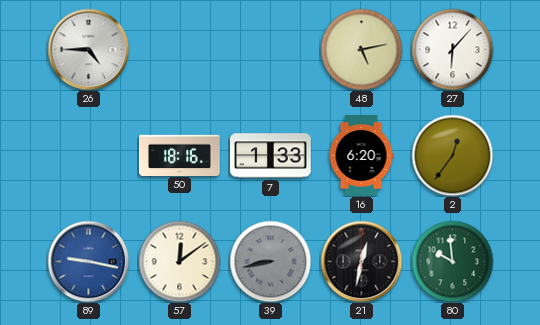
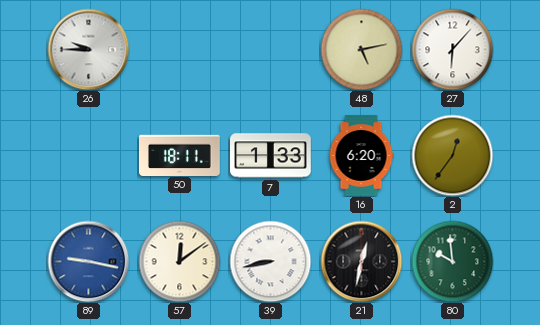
26: 4:45 -> 9:45
50: 18:16 -> 18:11
39 dial: grey -> white
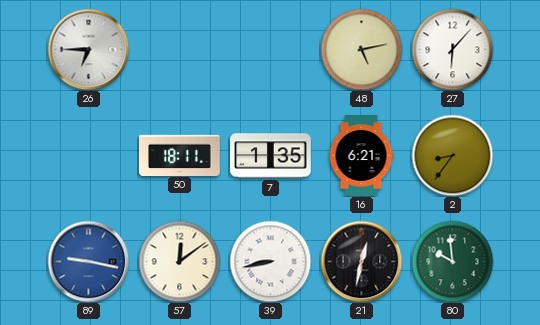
26: 9:45 -> 6:45
7: 1:33 -> 1:35
16: 6:20 -> 6:21
2: 12:36 -> 8:36
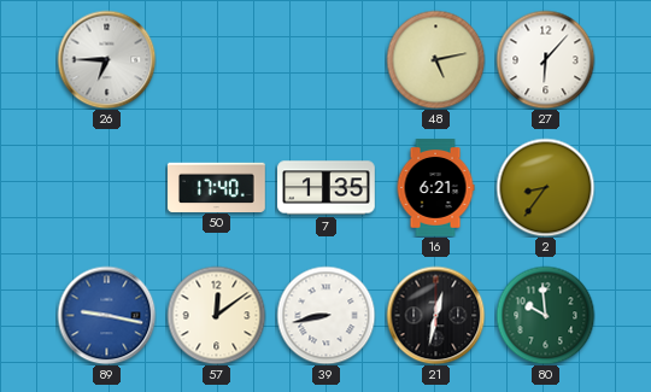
50: 18:11 -> 17:40
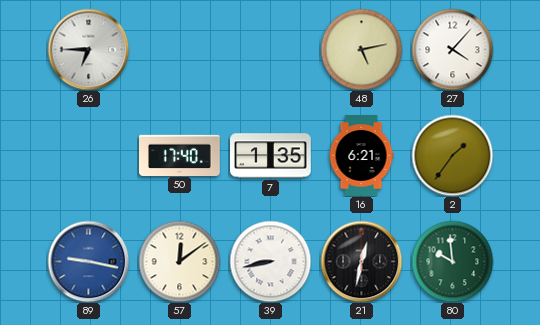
27: 6:07 -> 4:07
2: 8:36 -> 1:36
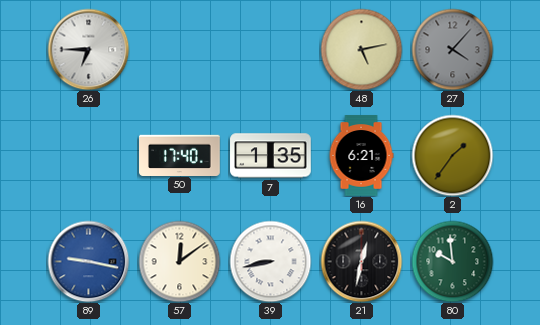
27 dial: white -> grey
